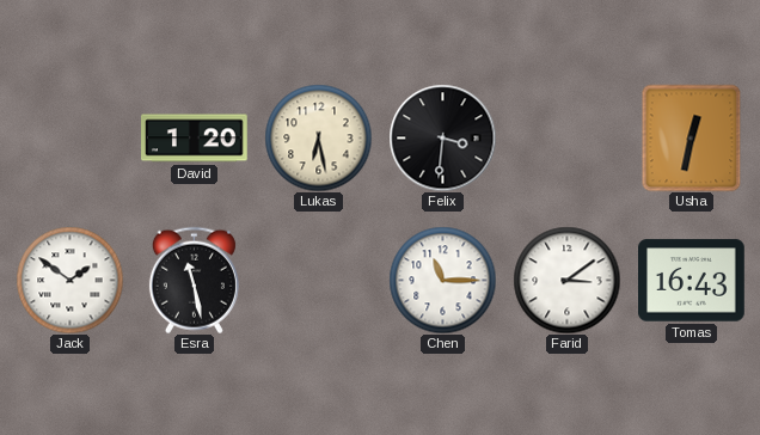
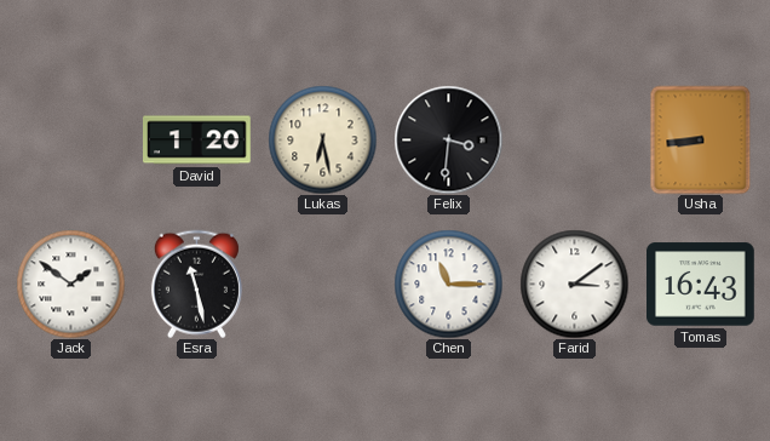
Usha: 12:32 -> 8:44
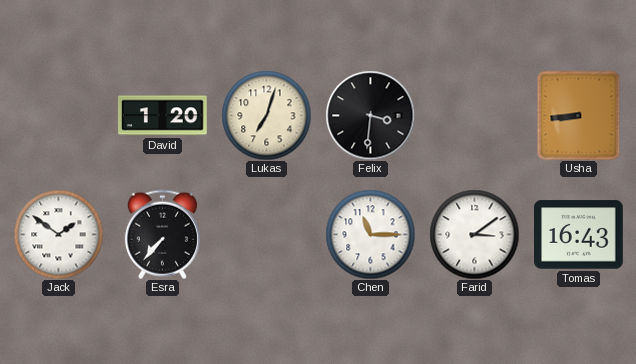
Lukas: 6:28 -> 7:03
Esra: 11:28 -> 7:37
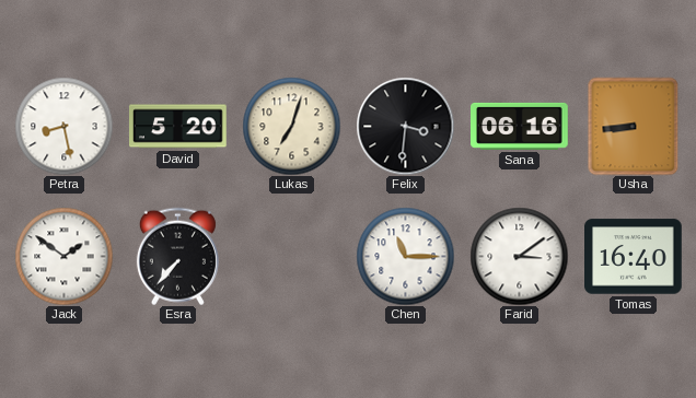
Petra: none -> 8:28
David: 1:20 -> 5:20
Sana: none -> 06:16
Tomas: 16:43 -> 16:40
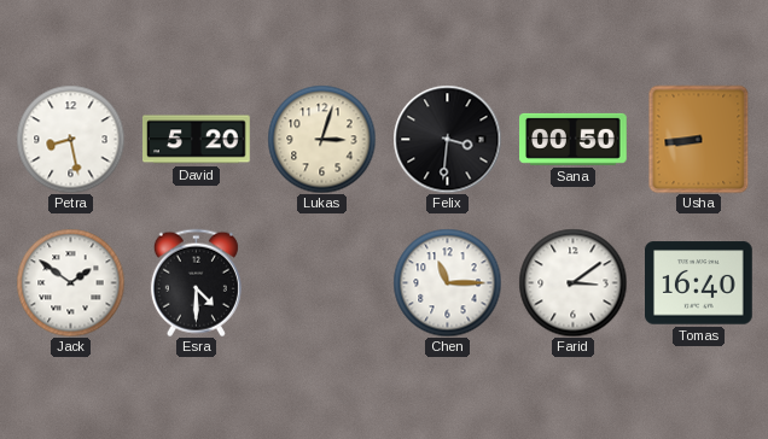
Lukas: 7:03 -> 3:03
Sana: 06:16 -> 00:50
Esra: 7:37 -> 4:30
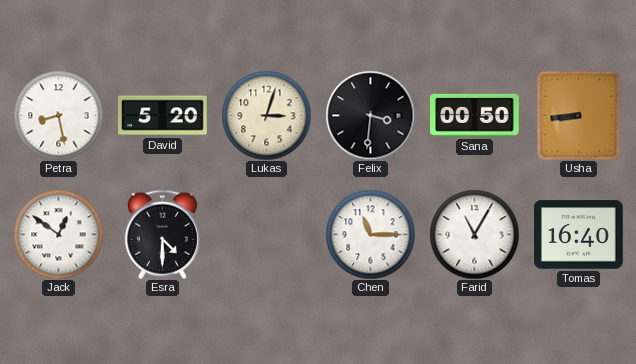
Jack: 1:51 -> 12:51
Farid: 3:09 -> 11:05
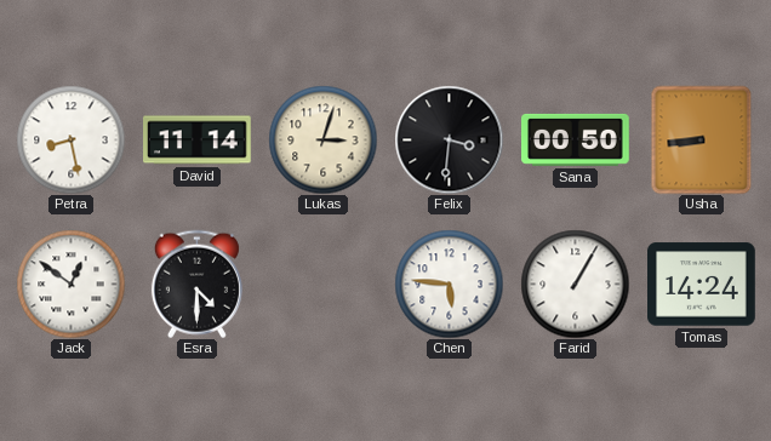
David: 5:20 -> 11:14
Chen: 11:15 -> 5:46
Farid: 11:05 -> 1:05
Tomas: 16:40 -> 14:24
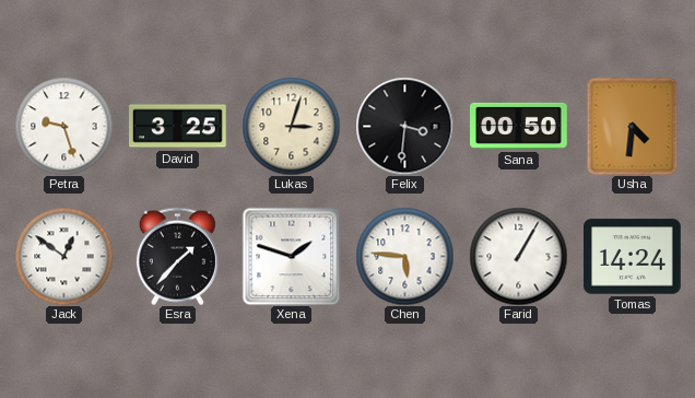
Petra: 8:28 -> 9:27
David: 11:14 -> 3:25
Usha: 8:44 -> 4:31
Esra: 4:30 -> 1:37
Xena: none -> 1:48
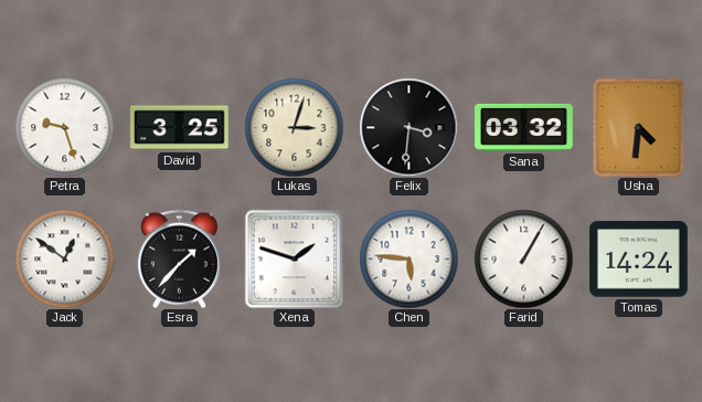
Sana: 00:50 -> 03:32
